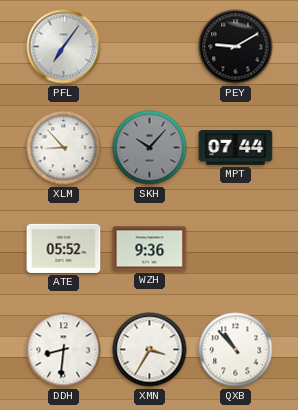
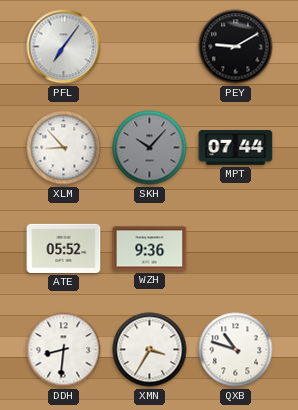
QXB: 10:53 -> 10:48
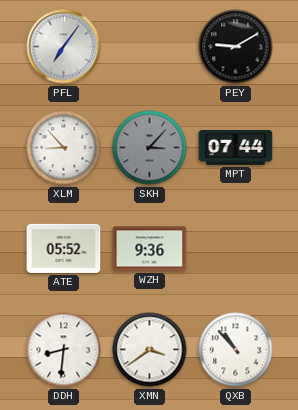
SKH: 10:07 -> 3:07
XMN: 3:35 -> 3:39
QXB: 10:48 -> 10:53
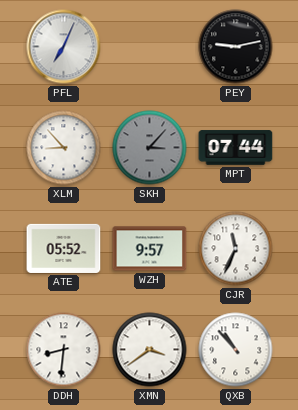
PFL: 7:06 -> 7:04
PEY: 9:10 -> 9:13
WZH: 9:36 -> 9:57
CJR: none -> 11:34
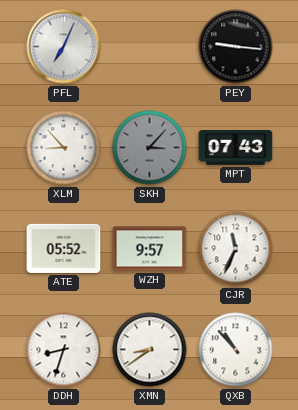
PEY: 9:13 -> 9:16
MPT: 07:44 -> 07:43
DDH: 8:31 -> 8:33
XMN: 3:39 -> 8:39
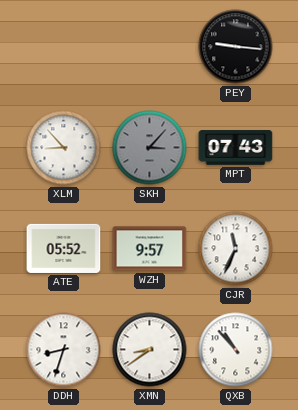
PFL: 7:04 -> none
